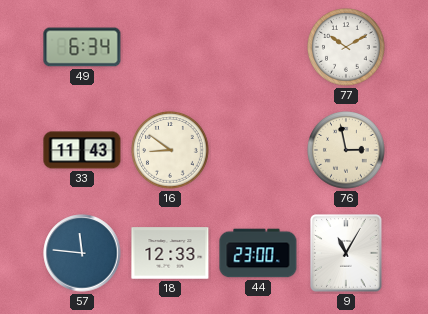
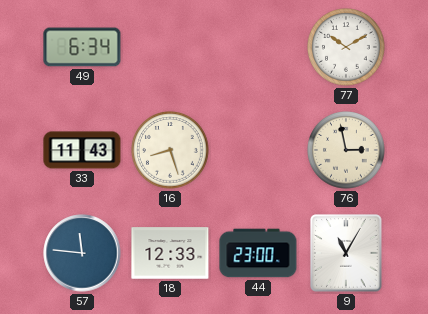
16: 8:51 -> 8:27
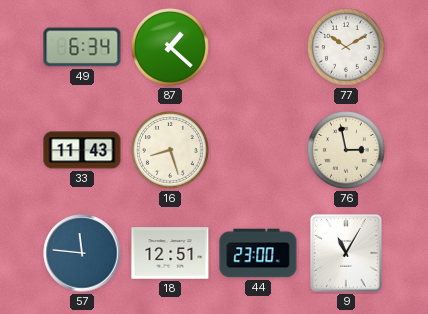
87: none -> 1:22
18: 12:33 -> 12:51
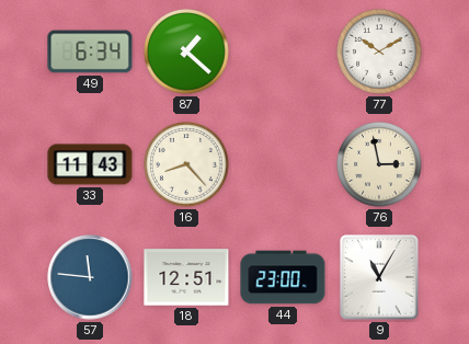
16: 8:27 -> 8:23
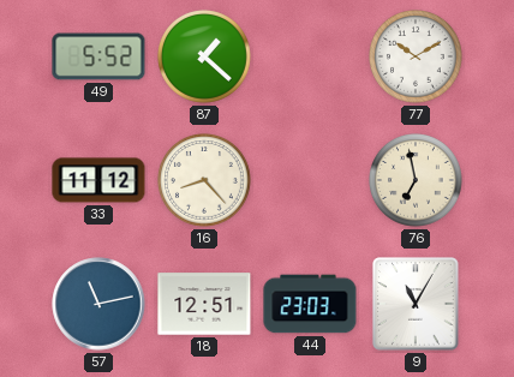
49: 6:34 -> 5:52
33: 11:43 -> 11:12
76: 2:58 -> 6:58
57: 11:46 -> 11:13
44: 23:00 -> 23:03
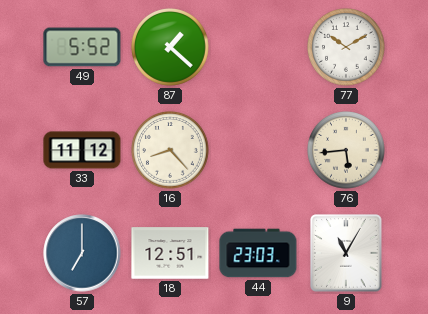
76: 6:58 -> 5:44
57: 11:13 -> 7:00
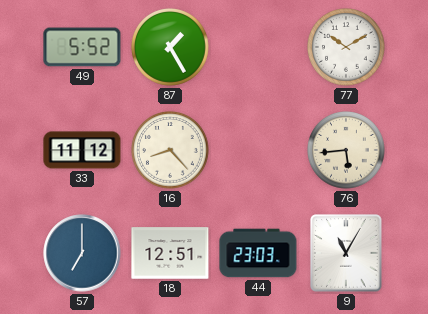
87: 1:22 -> 1:25
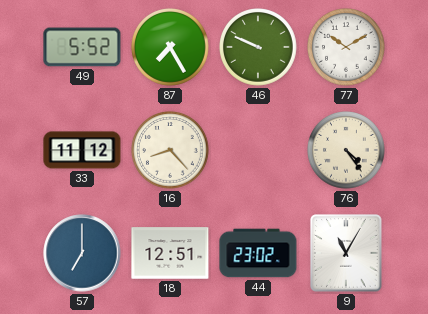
87: 1:25 -> 7:25
46: none -> 9:49
76: 5:44 -> 4:24
44: 23:03 -> 23:02
